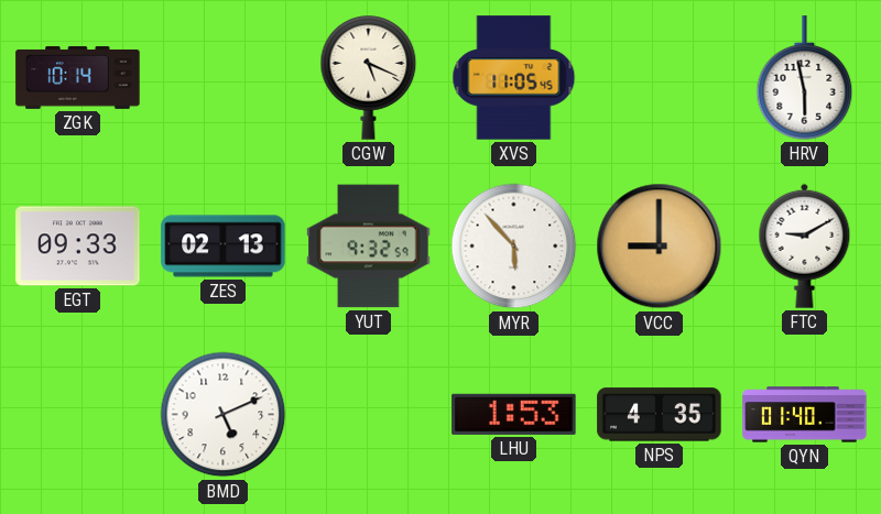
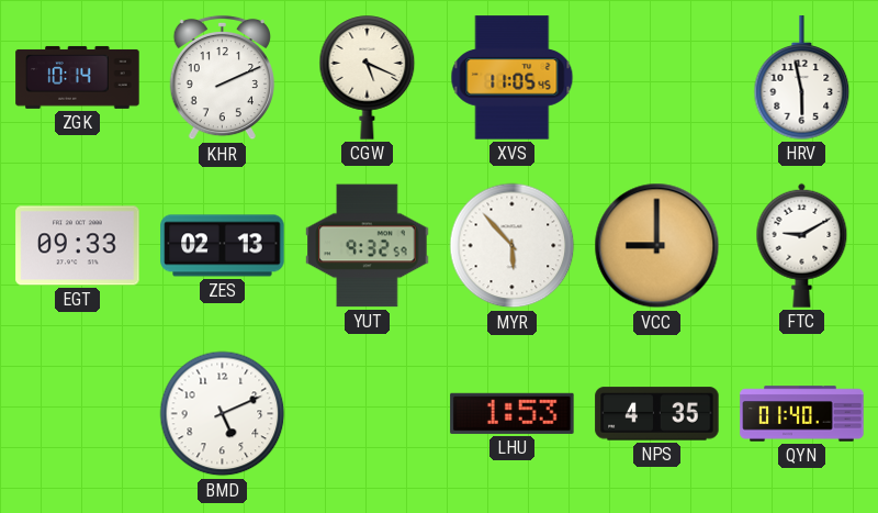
KHR: none -> 2:11
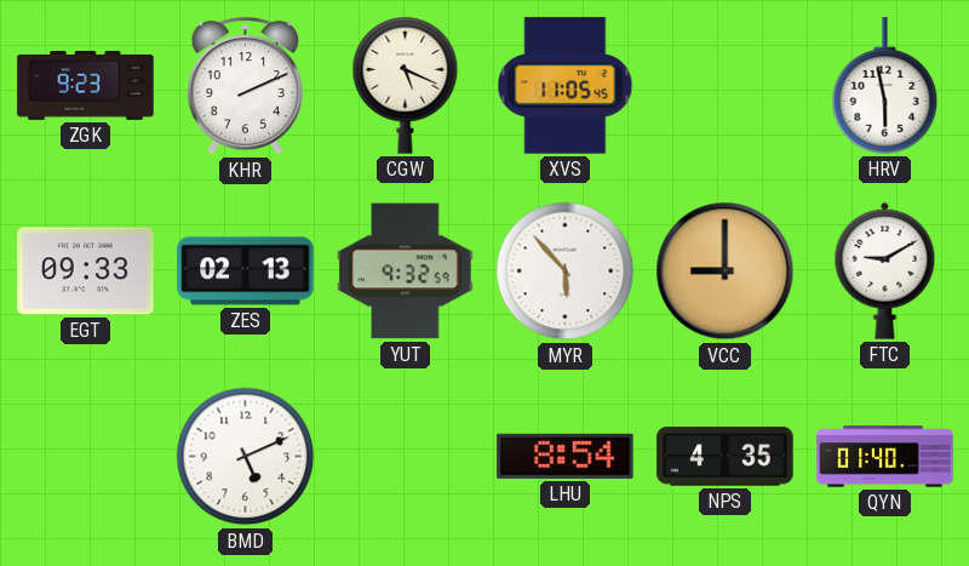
ZGK: 10:14 -> 9:23
LHU: 1:53 -> 8:54
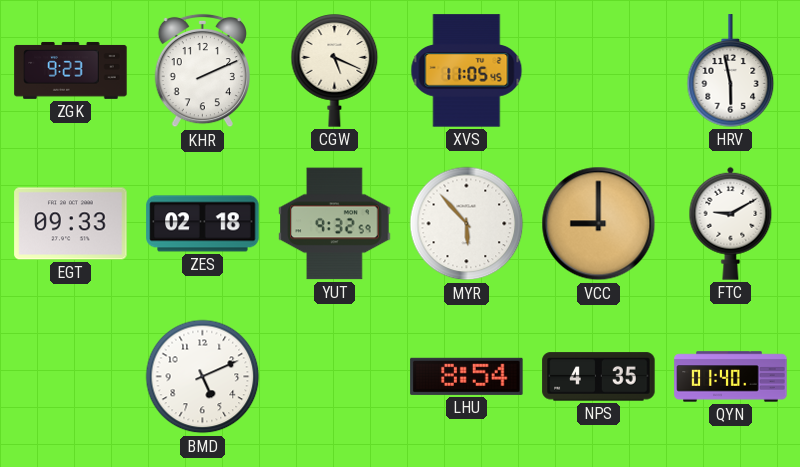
ZES: 02:13 -> 02:18
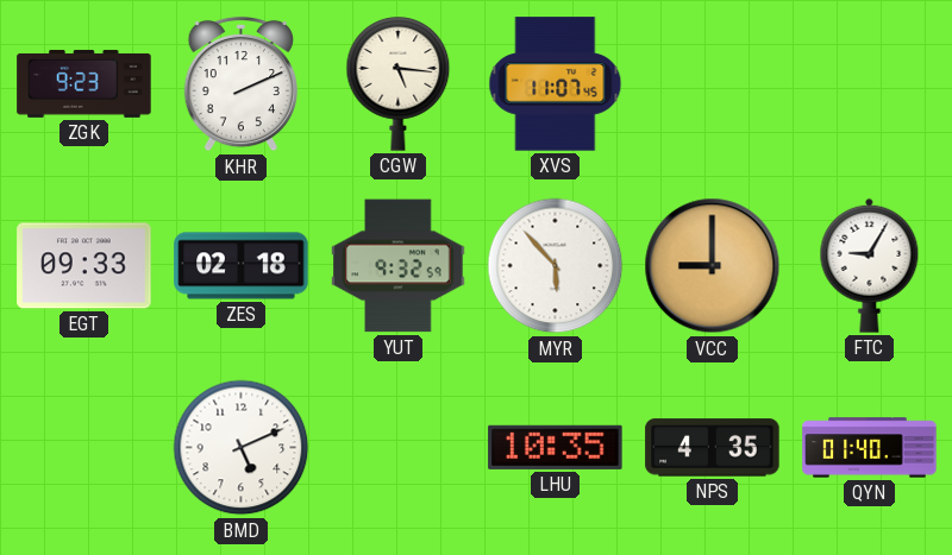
CGW: 5:19 -> 5:16
XVS: 11:05 -> 11:07
HRV: 5:58 -> none
FTC: 9:10 -> 9:05
LHU: 8:54 -> 10:35
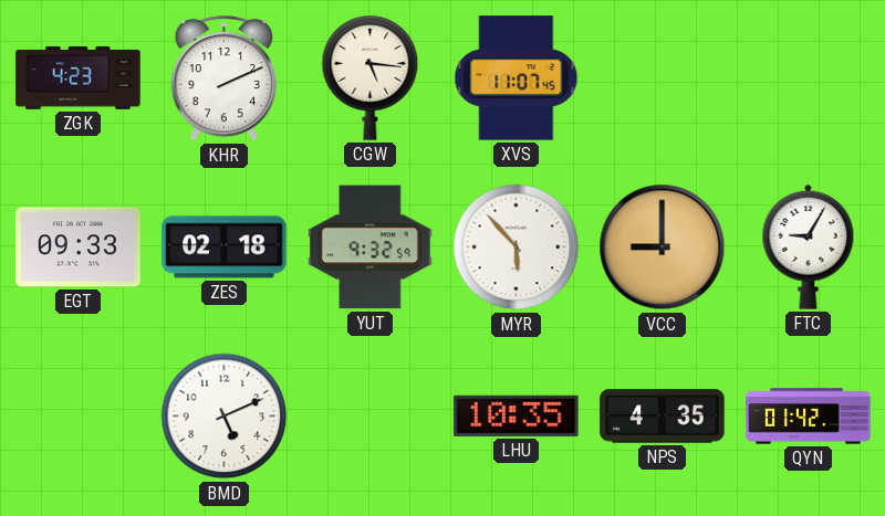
ZGK: 9:23 -> 4:23
QYN: 01:40 -> 01:42
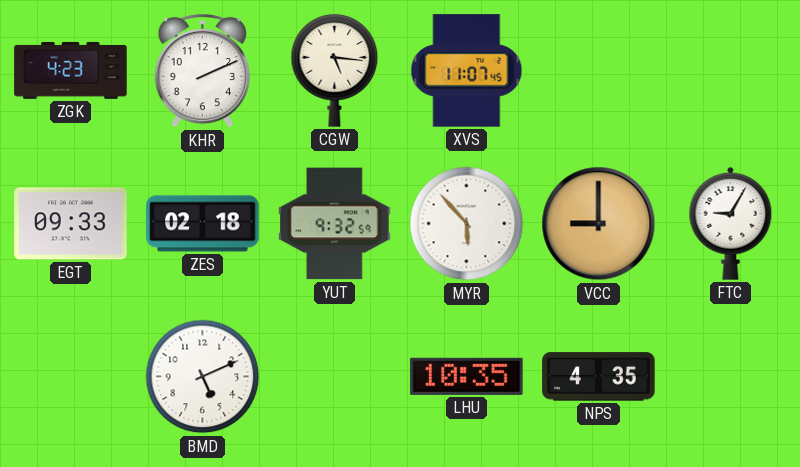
QYN: 01:42 -> none
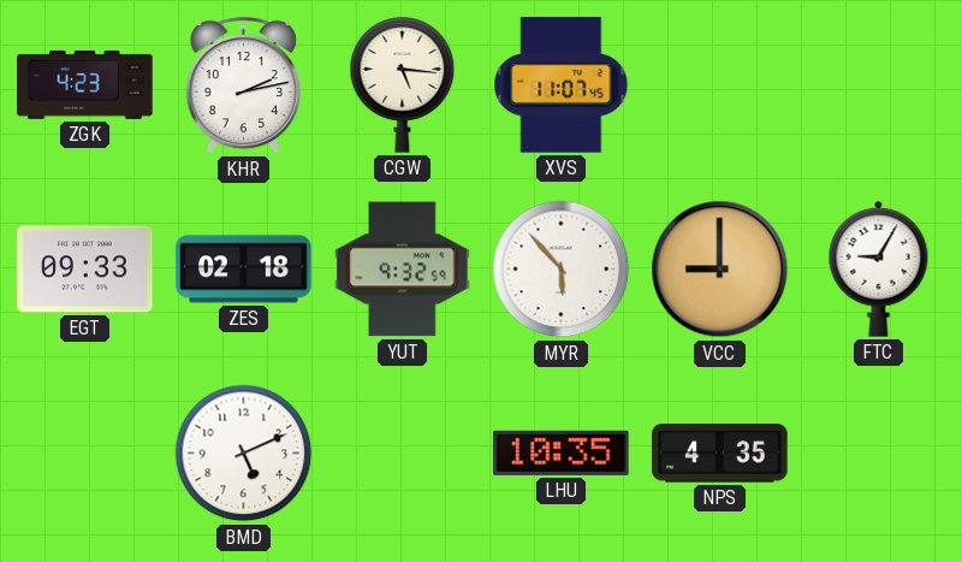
KHR: 2:11 -> 2:13
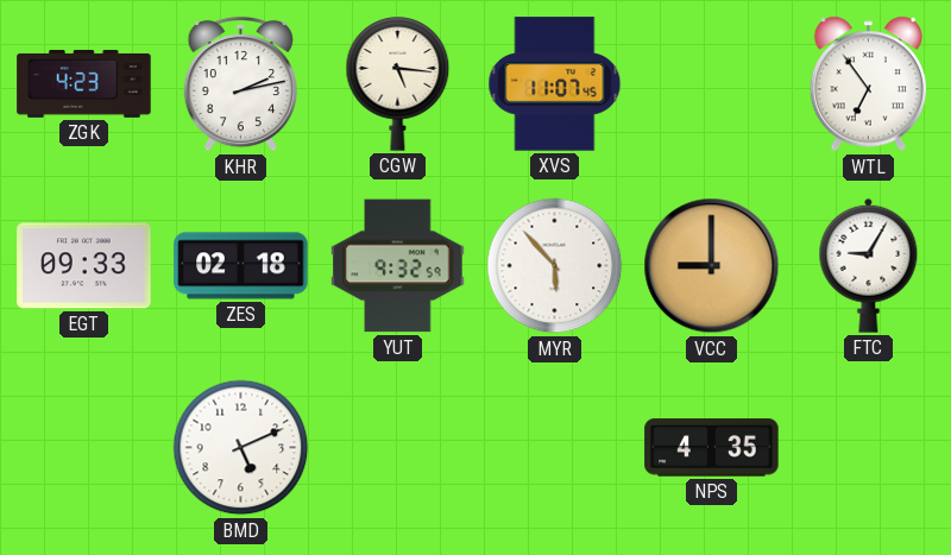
WTL: none -> 6:54
LHU: 10:35 -> none
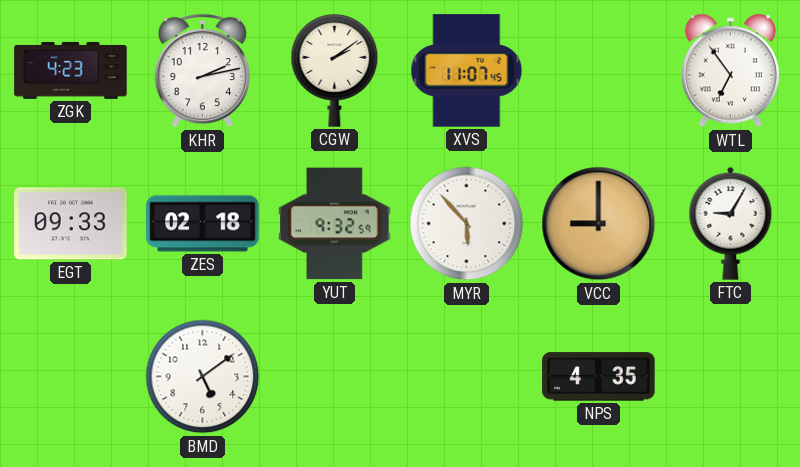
CGW: 5:16 -> 2:09
BMD: 5:11 -> 5:09
